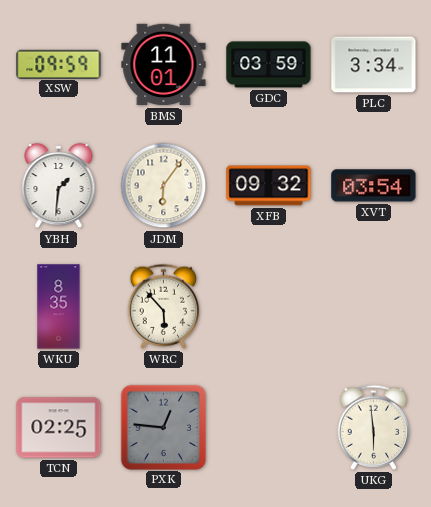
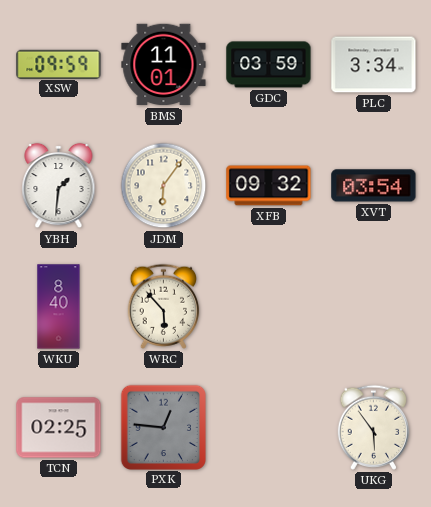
WKU: 8:35 -> 8:40
UKG: 5:59 -> 5:54
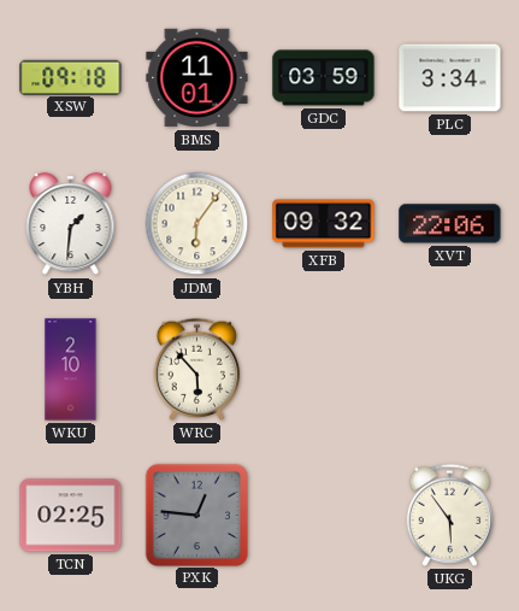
XSW: 09:59 -> 09:18
XVT: 03:54 -> 22:06
WKU: 8:40 -> 2:10
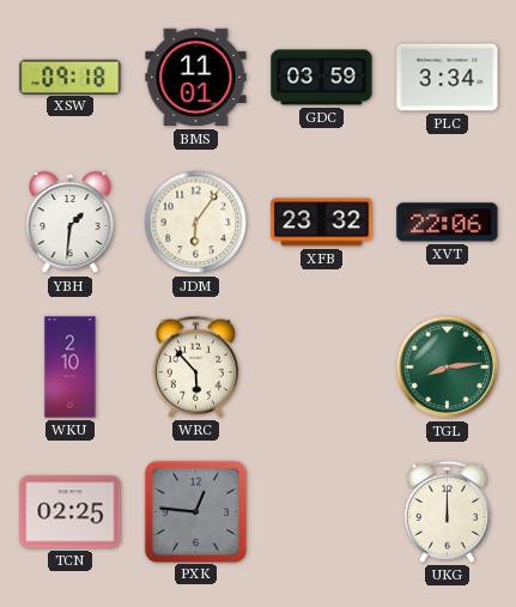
XFB: 09:32 -> 23:32
TGL: none -> 8:14
UKG: 5:54 -> 12:00
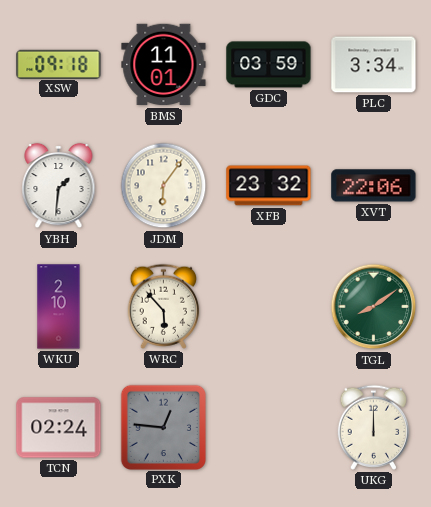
TGL: 8:14 -> 8:09
TCN: 02:25 -> 02:24
